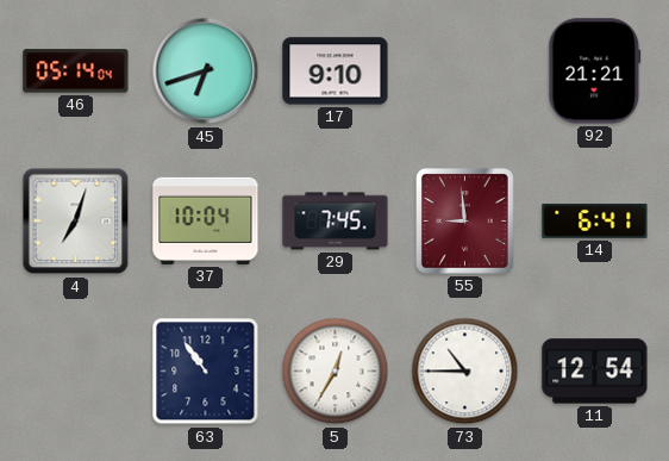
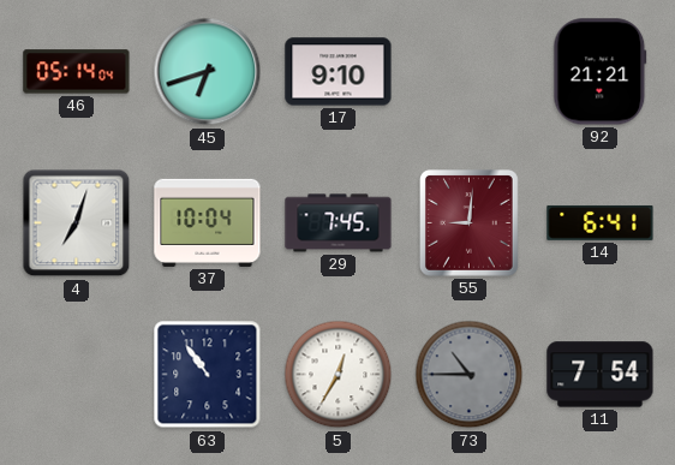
55: 8:59 -> 9:01
73 dial: white -> grey
11: 12:54 -> 7:54
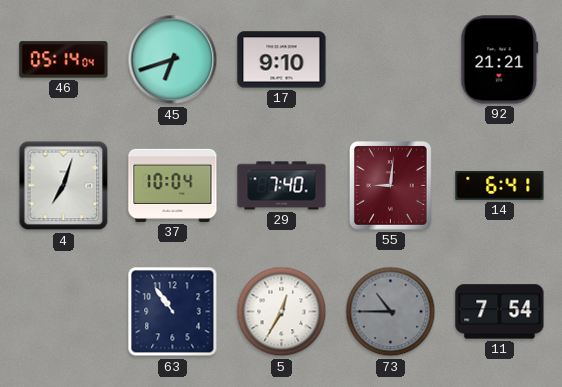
29: 7:45 -> 7:40
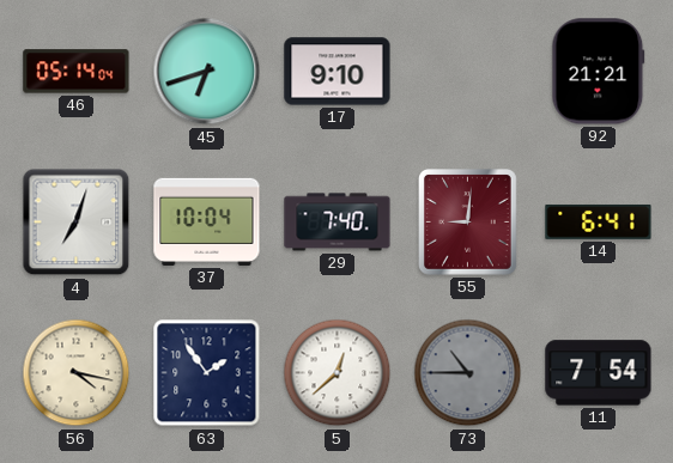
56: none -> 4:17
63: 10:54 -> 1:54
5: 12:35 -> 12:38
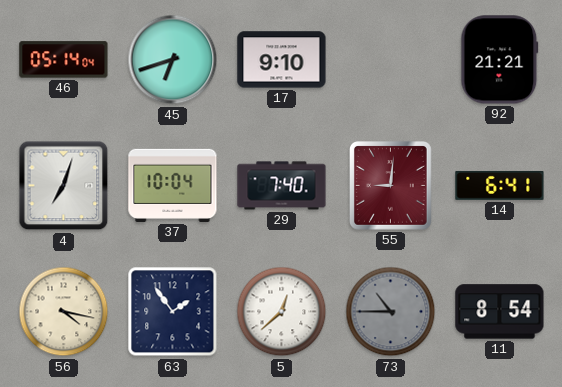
11: 7:54 -> 8:54
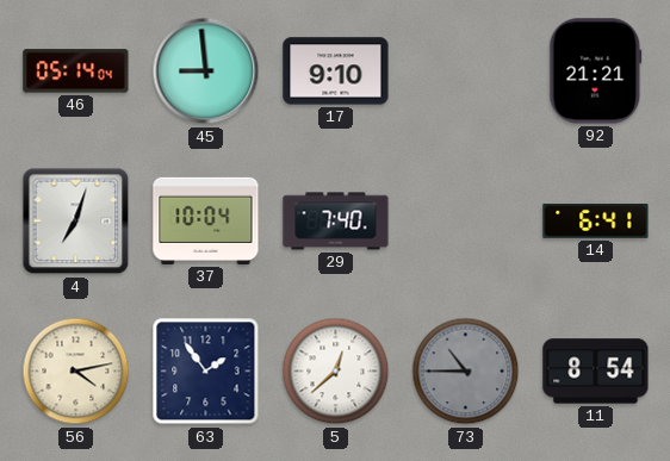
45: 6:42 -> 8:59
55: 9:01 -> none
56: 4:17 -> 4:13
